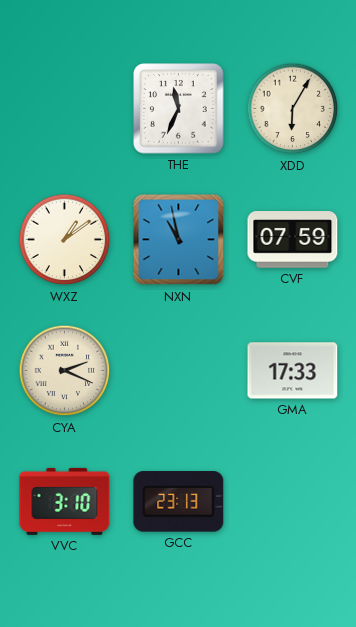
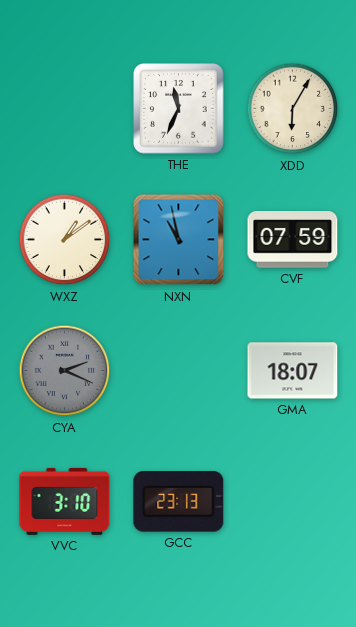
CYA dial: cream -> grey
GMA: 17:33 -> 18:07
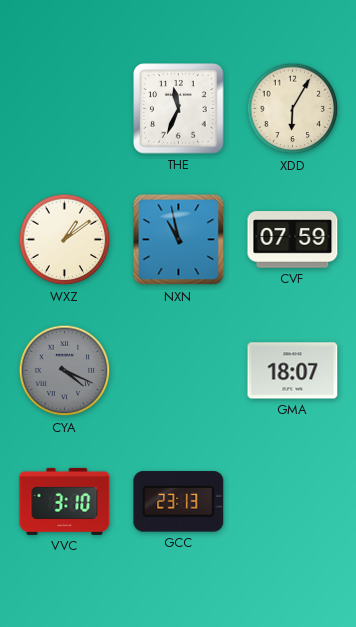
CYA: 2:19 -> 4:19
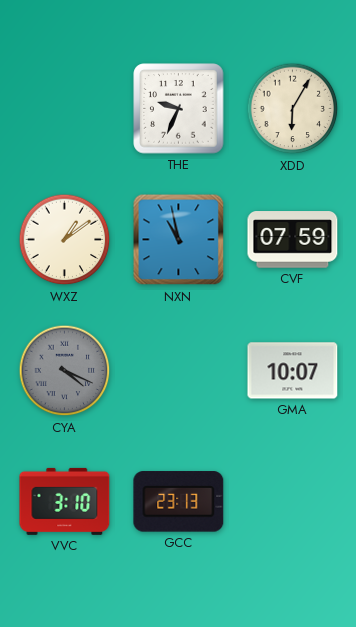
THE: 11:34 -> 9:34
GMA: 18:07 -> 10:07
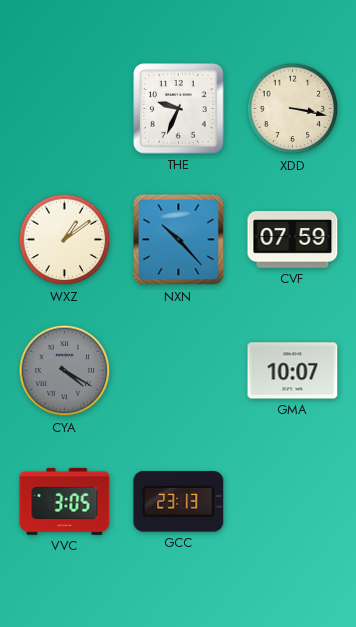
XDD: 6:05 -> 3:17
NXN: 10:58 -> 10:23
CYA: 4:19 -> 4:20
VVC: 3:10 -> 3:05
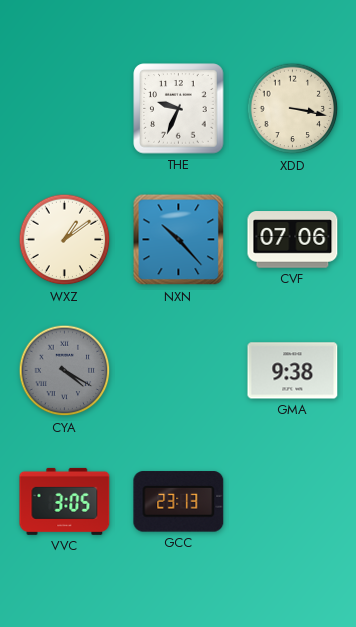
CVF: 07:59 -> 07:06
GMA: 10:07 -> 9:38
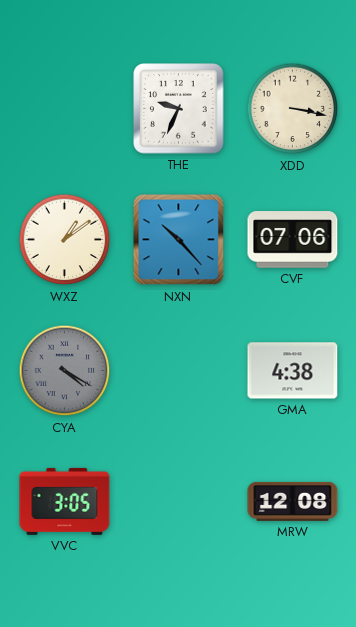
GMA: 9:38 -> 4:38
GCC: 23:13 -> none
MRW: none -> 12:08
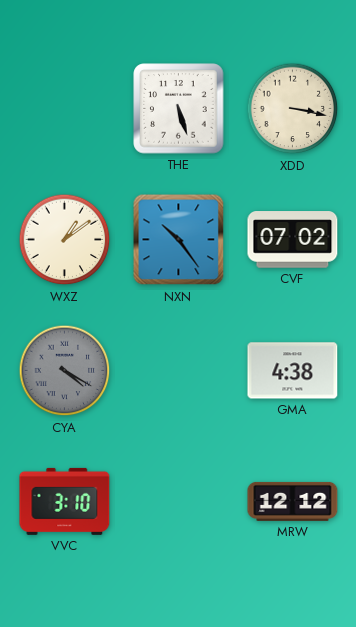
THE: 9:34 -> 5:27
NXN: 10:23 -> 10:24
CVF: 07:06 -> 07:02
VVC: 3:05 -> 3:10
MRW: 12:08 -> 12:12
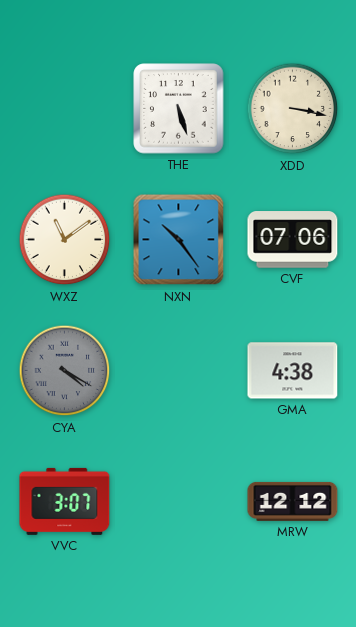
WXZ: 1:09 -> 11:09
CVF: 07:02 -> 07:06
VVC: 3:10 -> 3:07
